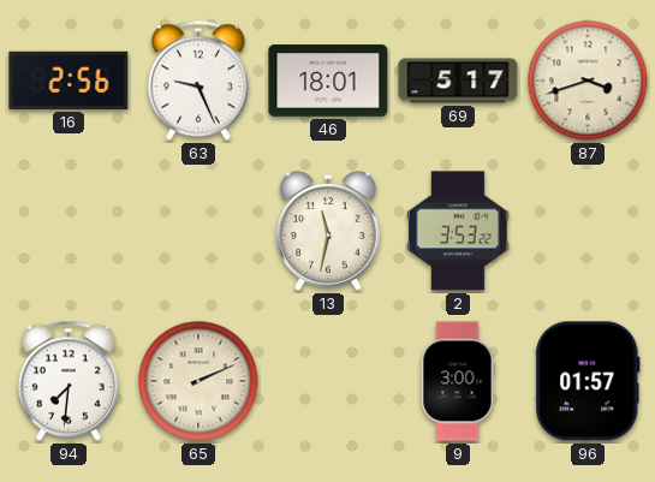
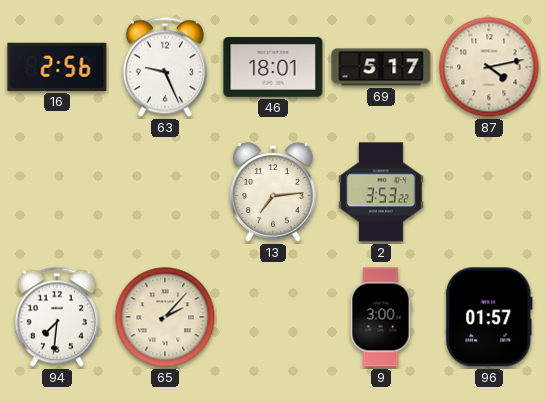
87: 3:42 -> 4:13
13: 11:32 -> 7:14
65: 2:11 -> 2:07
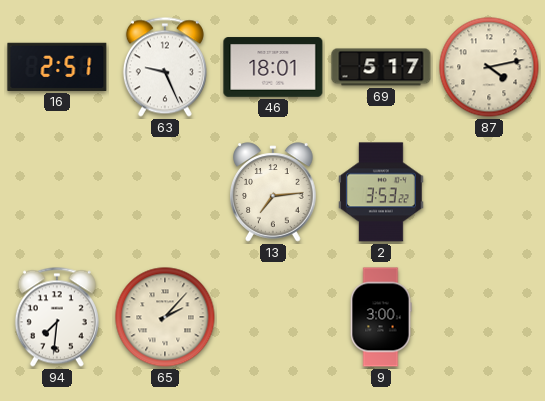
16: 2:56 -> 2:51
96: 01:57 -> none
